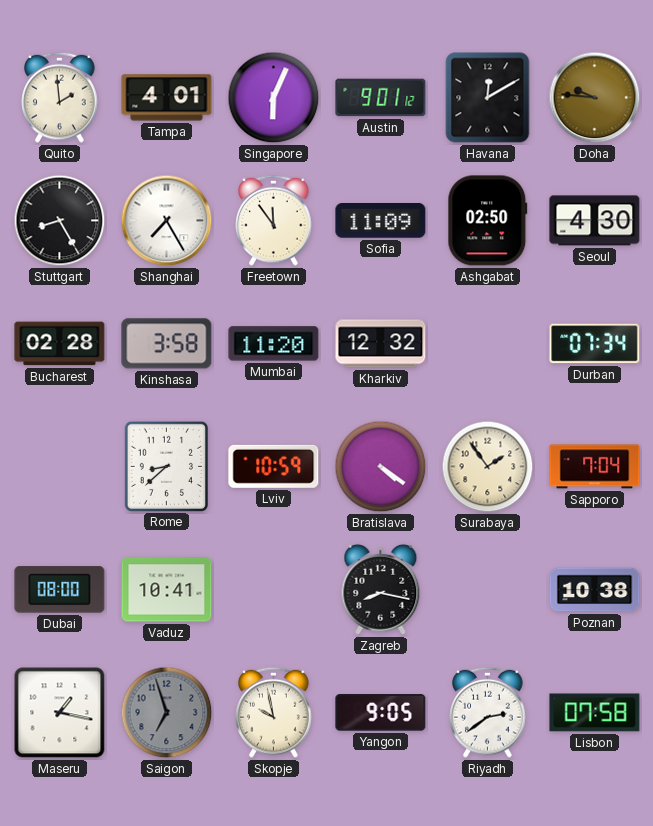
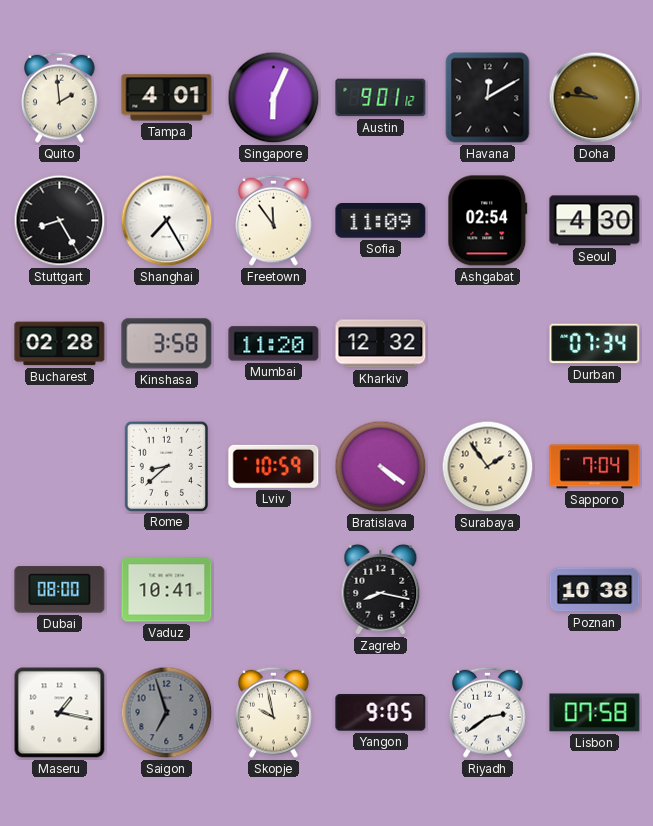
Ashgabat: 02:50 -> 02:54
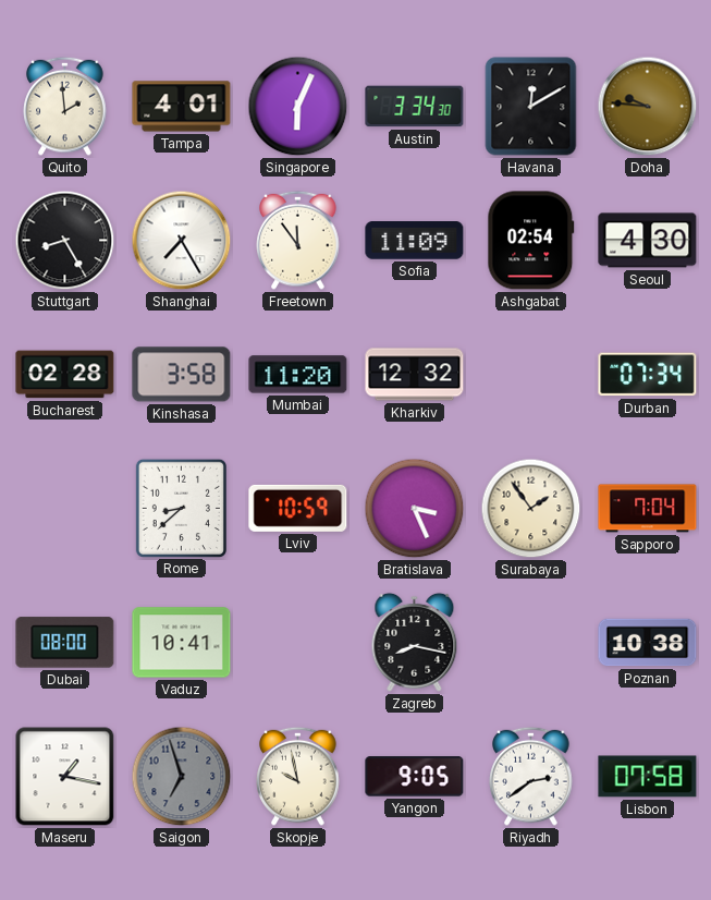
Austin: 9:01 -> 3:34
Bratislava: 4:21 -> 3:26
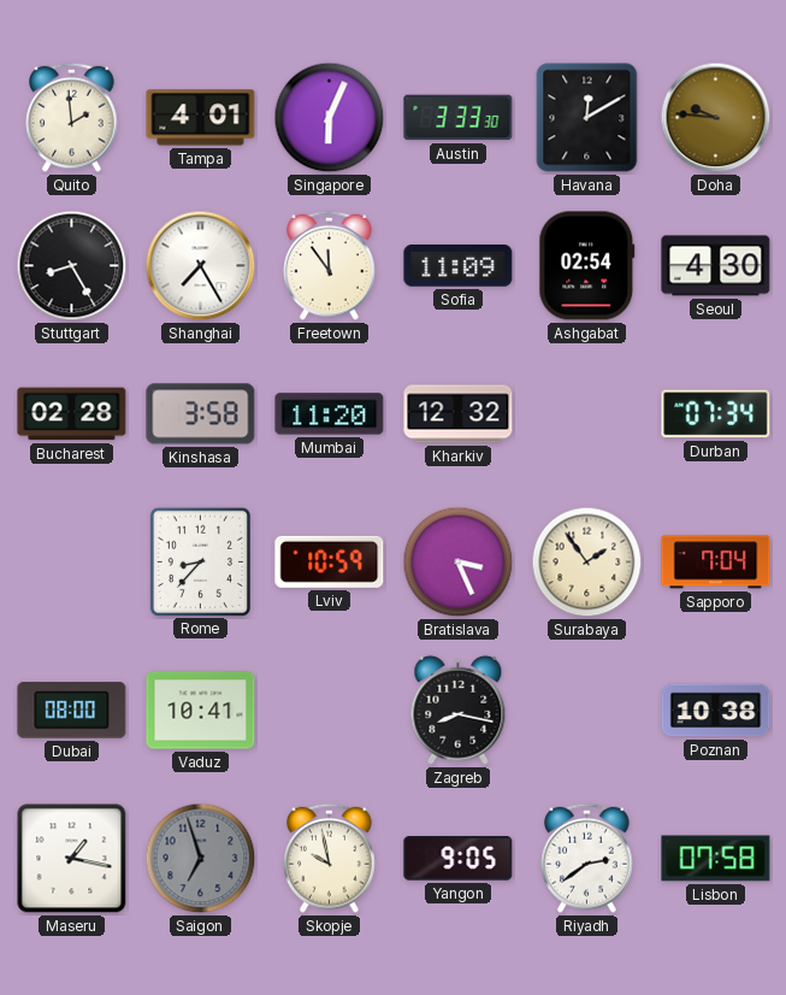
Austin: 3:34 -> 3:33
Rome: 8:38 -> 8:37
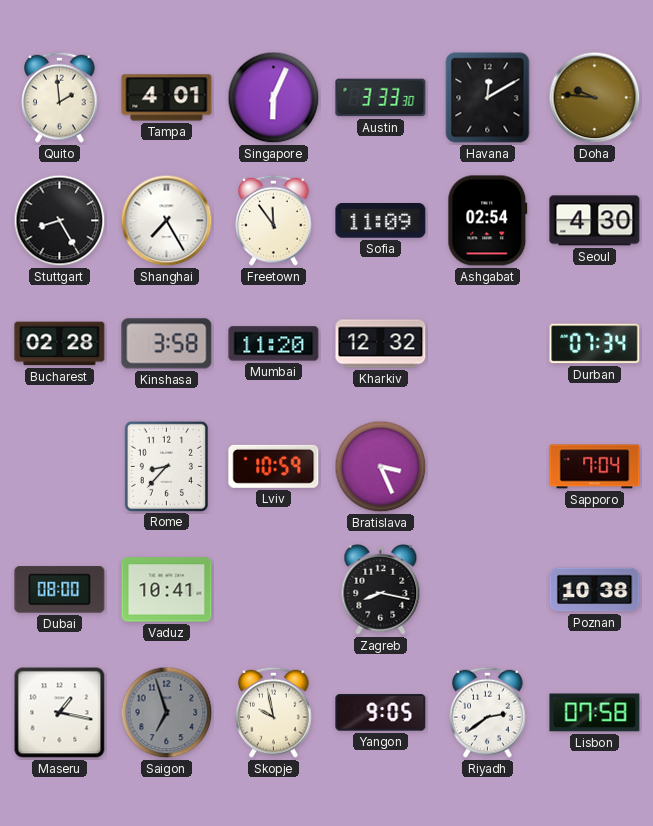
Surabaya: 1:54 -> none
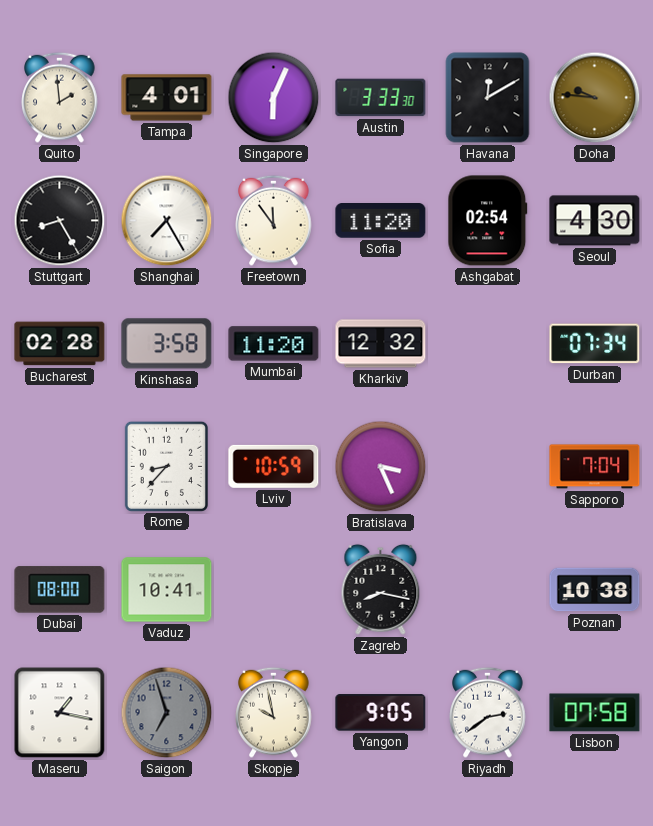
Sofia: 11:09 -> 11:20
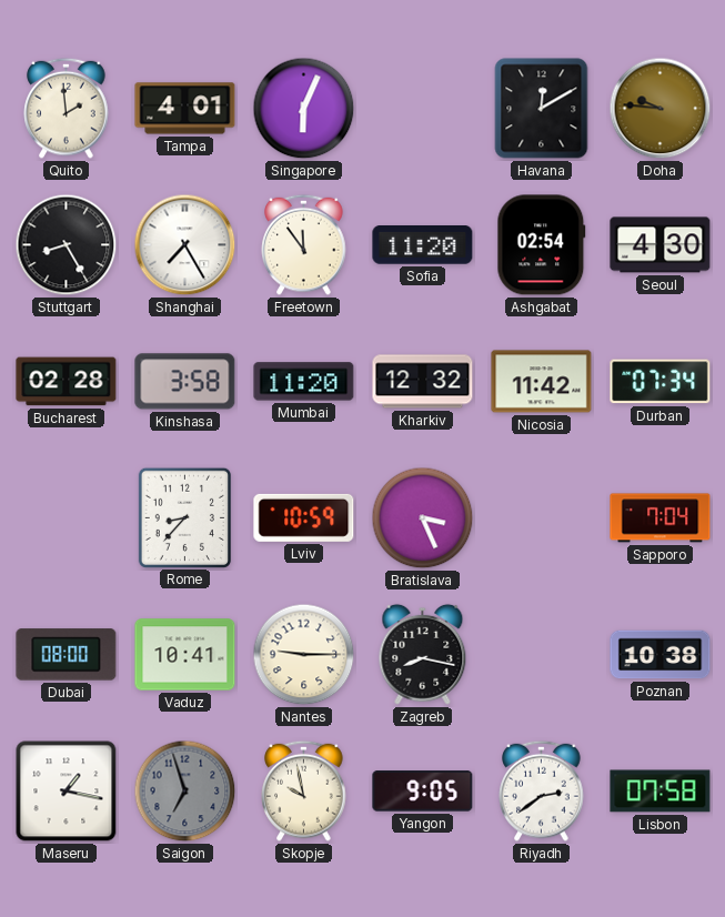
Austin: 3:33 -> none
Nicosia: none -> 11:42
Nantes: none -> 9:15
